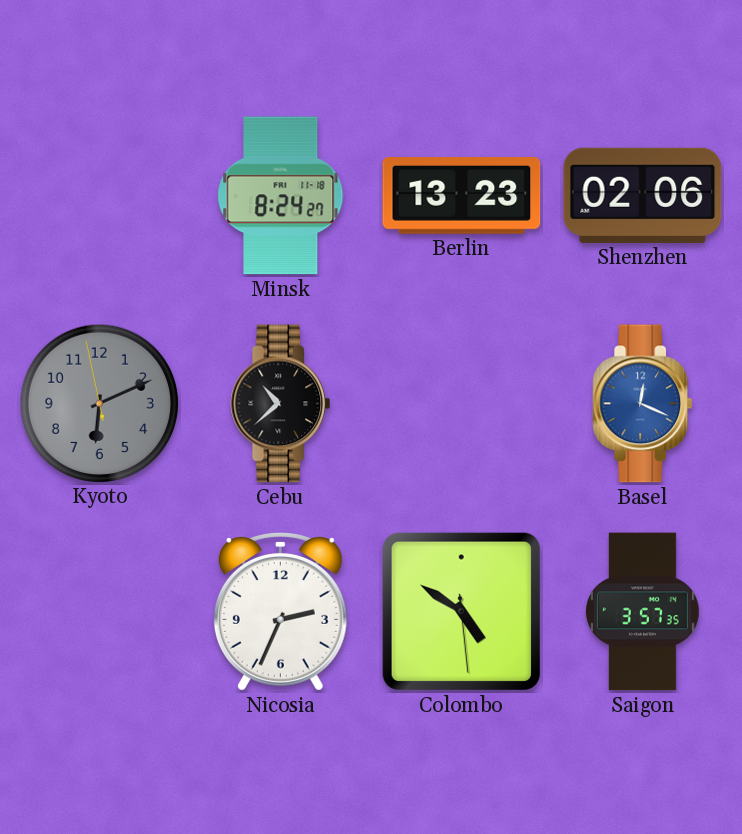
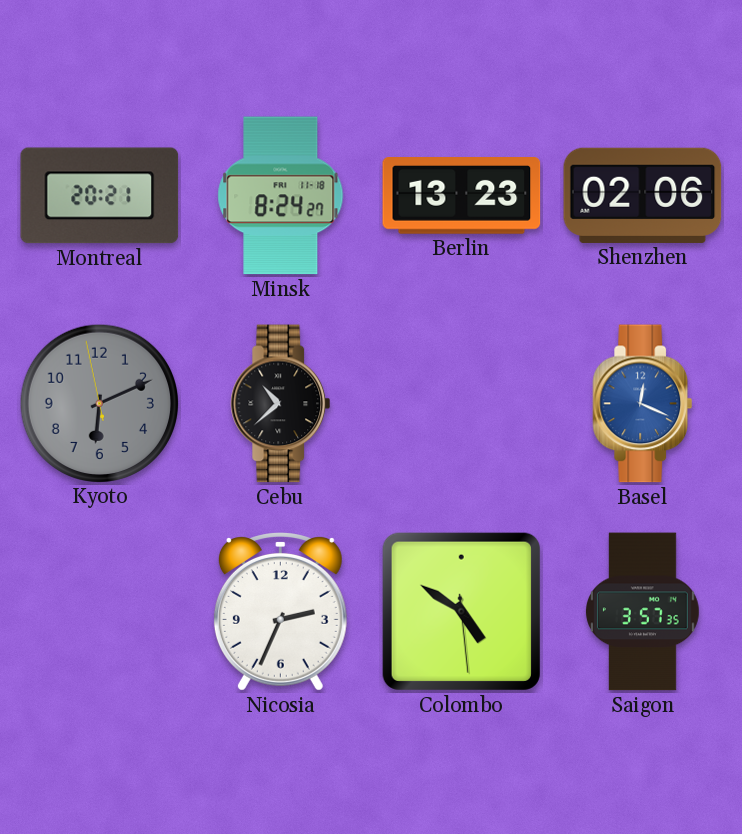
Montreal: none -> 20:21
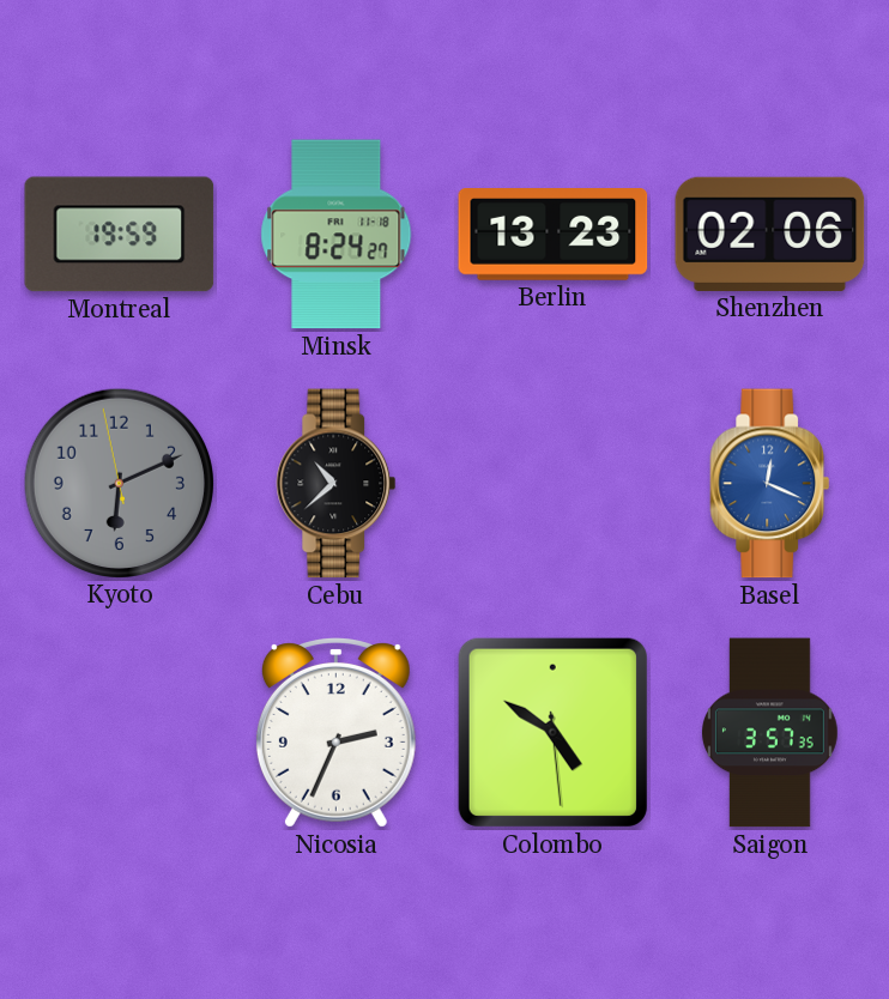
Montreal: 20:21 -> 19:59
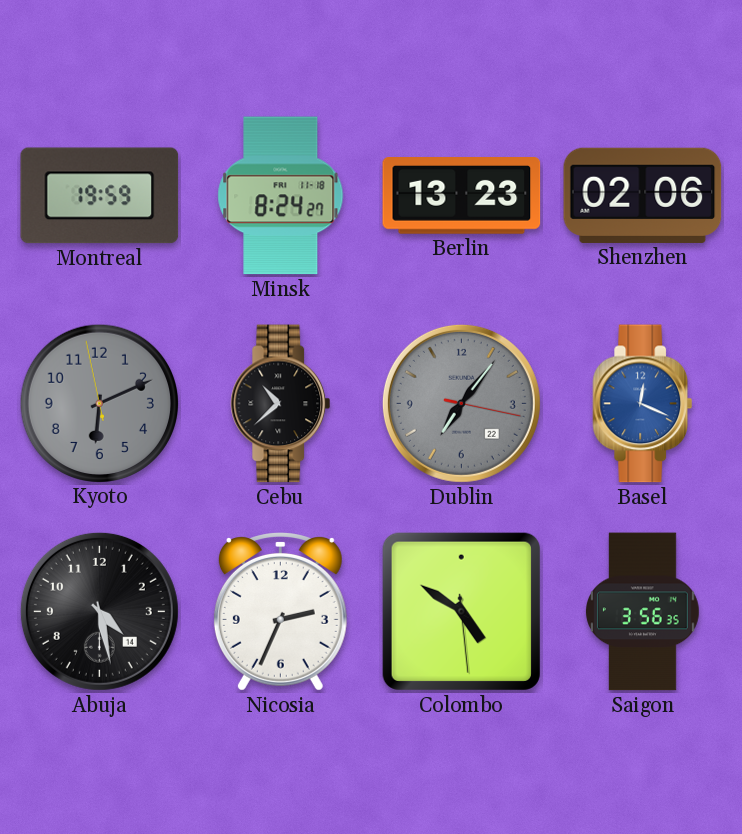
Dublin: none -> 7:06
Abuja: none -> 4:28
Saigon: 3:57 -> 3:56
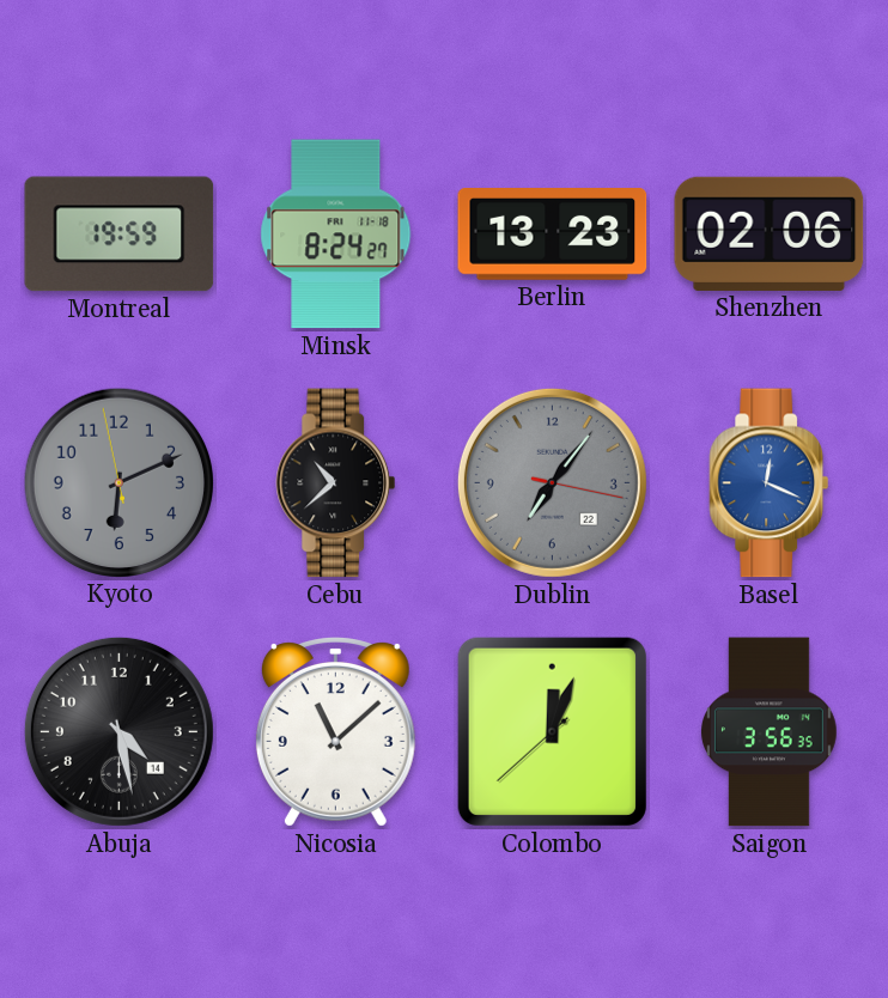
Nicosia: 2:34 -> 11:08
Colombo: 4:50 -> 12:03
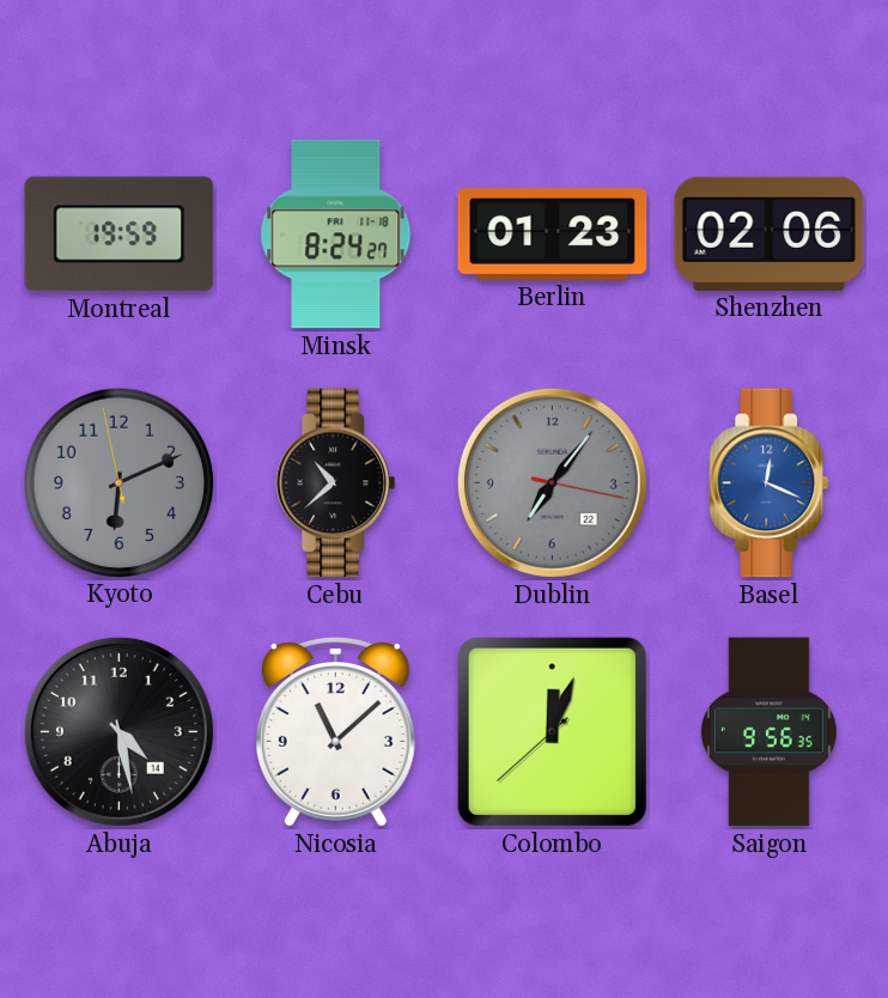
Berlin: 13:23 -> 01:23
Saigon: 3:56 -> 9:56
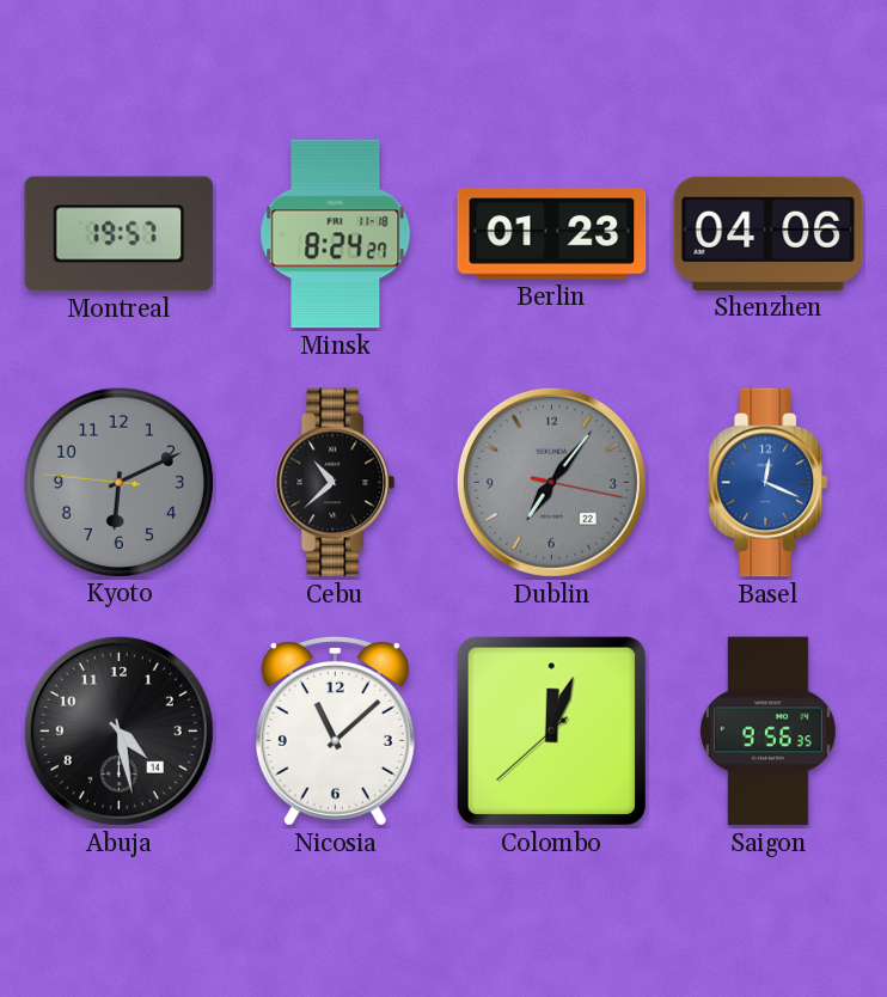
Montreal: 19:59 -> 19:57
Shenzhen: 02:06 -> 04:06
Kyoto: 6:10:58 -> 6:10:46
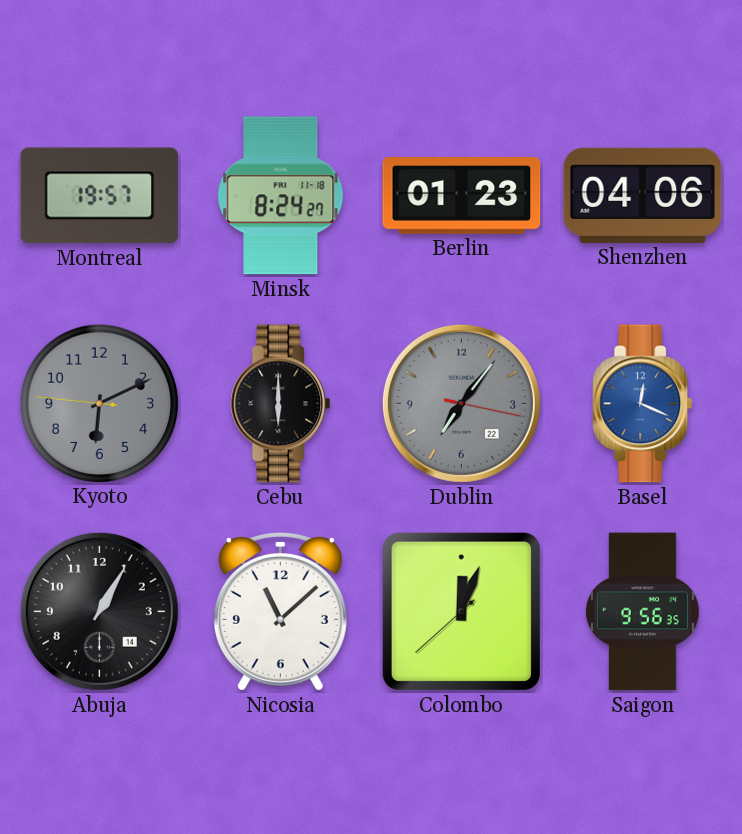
Cebu: 10:38 -> 6:00
Abuja: 4:28 -> 1:05
